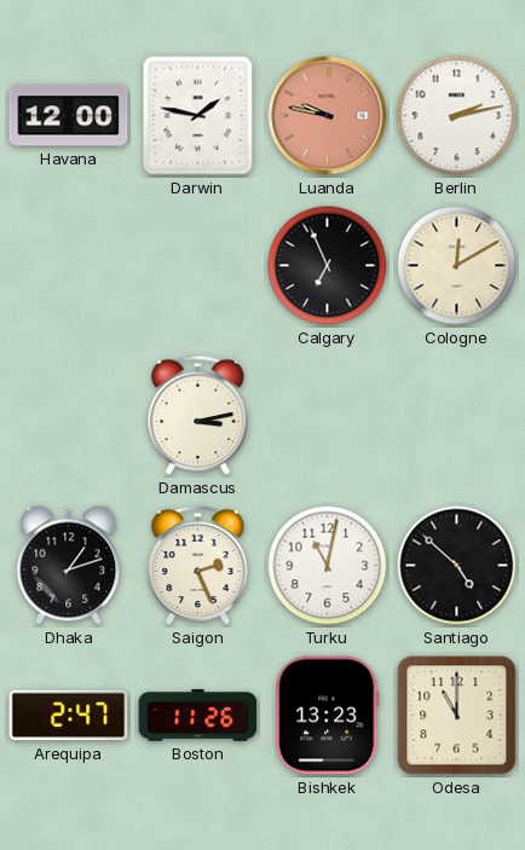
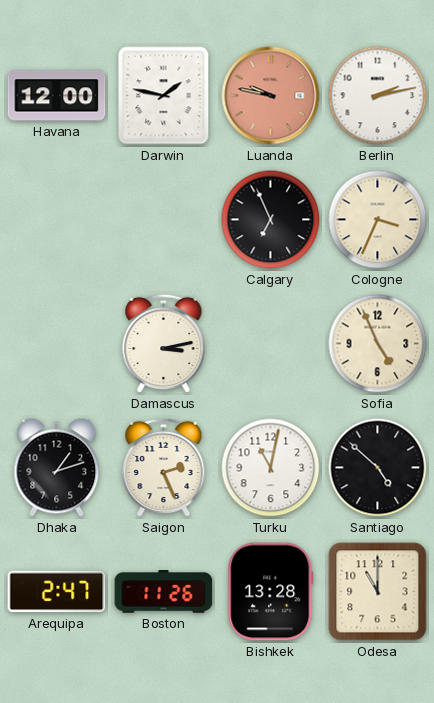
Cologne: 12:10 -> 3:34
Sofia: none -> 4:56
Bishkek: 13:23 -> 13:28
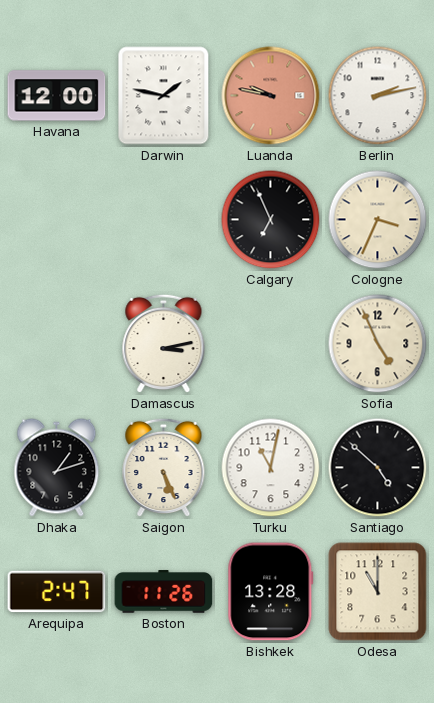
Saigon: 2:26 -> 5:26
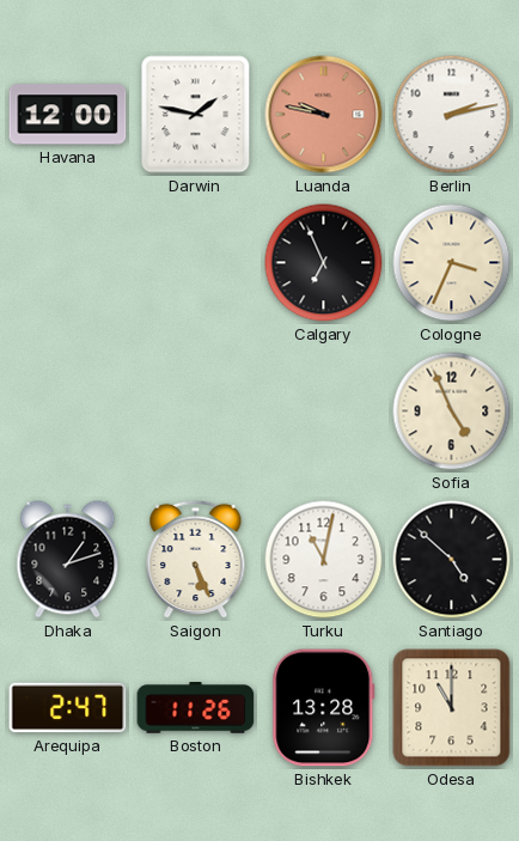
Damascus: 3:13 -> none
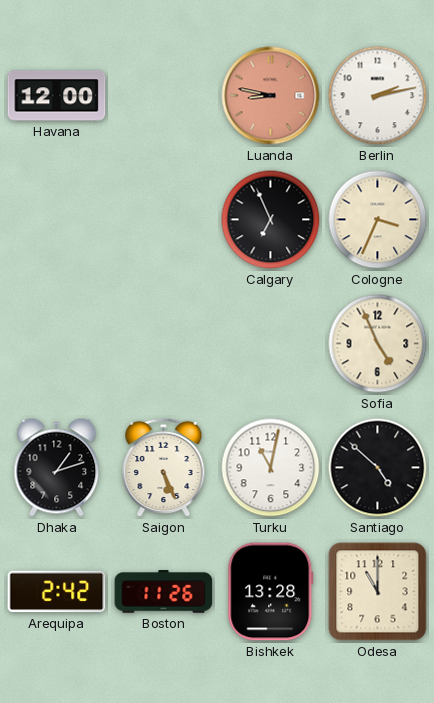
Darwin: 1:47 -> none
Luanda: 9:47 -> 8:47
Arequipa: 2:47 -> 2:42
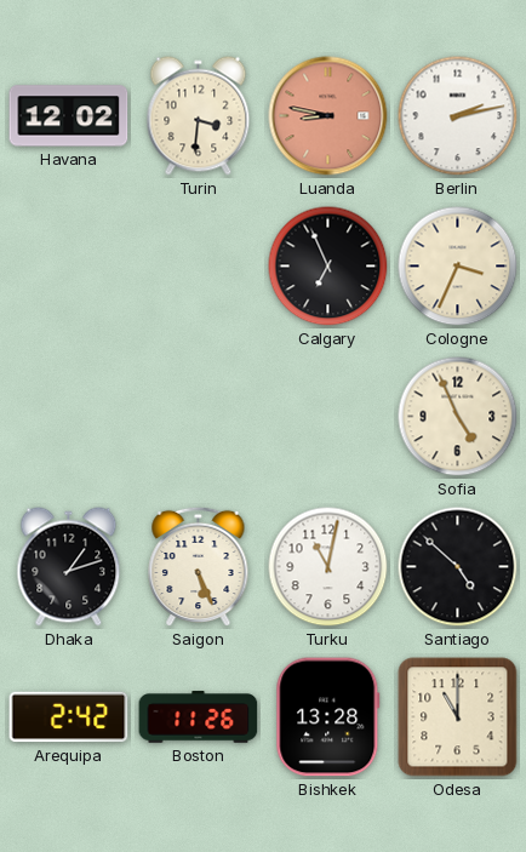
Havana: 12:00 -> 12:02
Turin: none -> 3:31
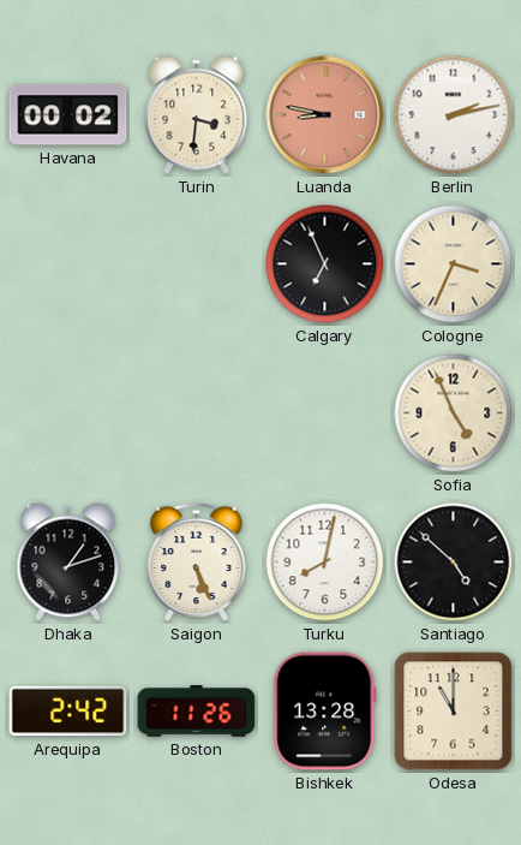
Havana: 12:02 -> 00:02
Turku: 11:02 -> 8:02
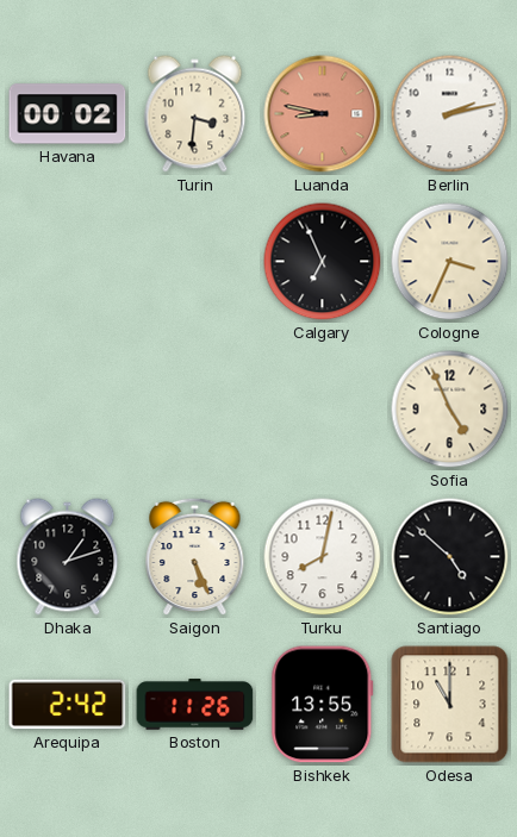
Bishkek: 13:28 -> 13:55
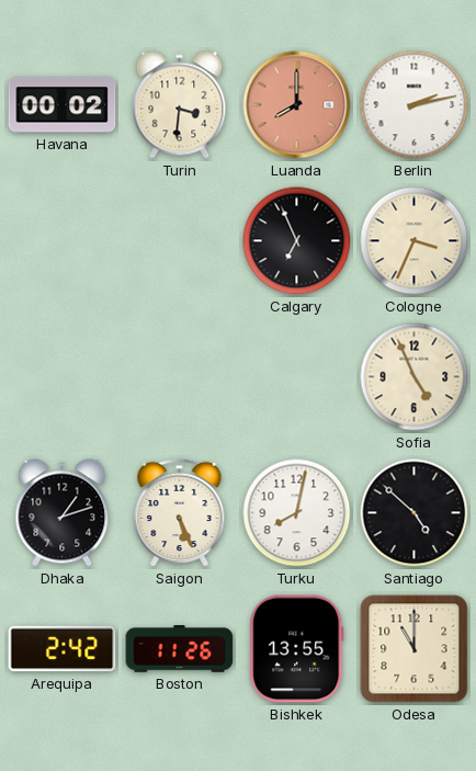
Luanda: 8:47 -> 8:00
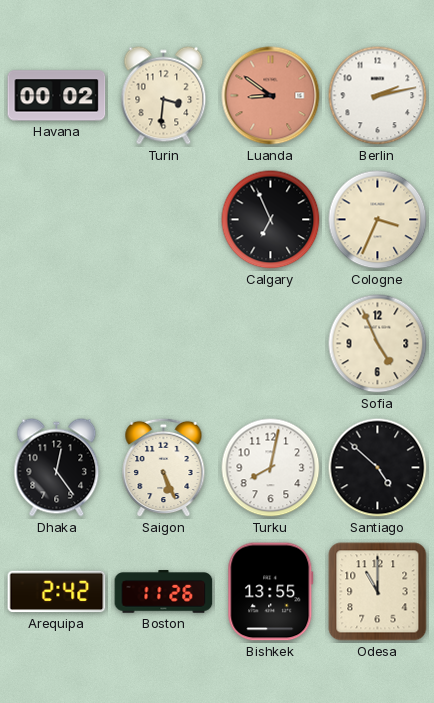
Luanda: 8:00 -> 8:51
Dhaka: 1:12 -> 12:24
